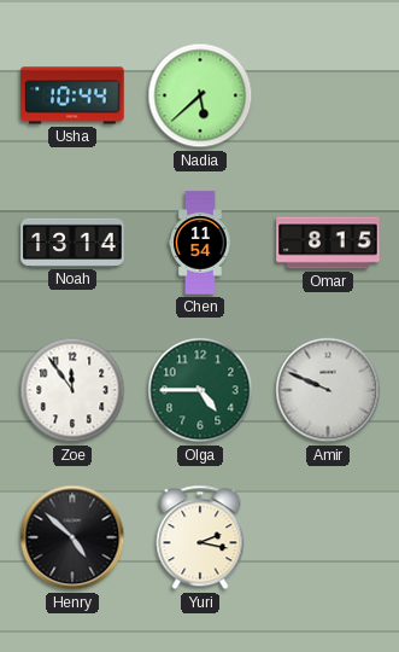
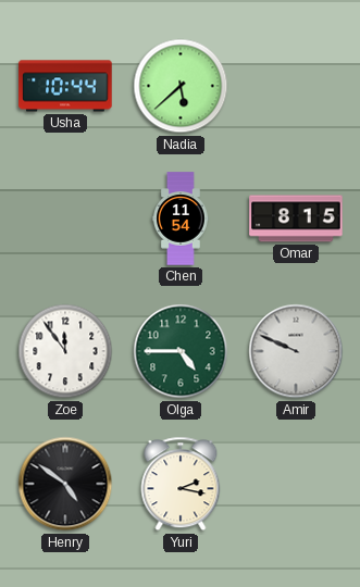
Noah: 13:14 -> none
Henry: 4:52 -> 4:51
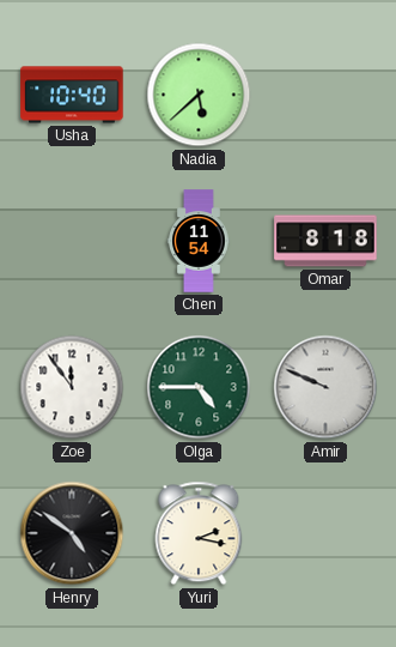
Usha: 10:44 -> 10:40
Omar: 8:15 -> 8:18
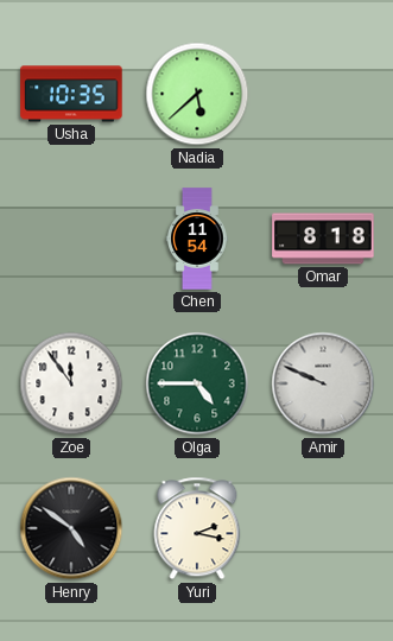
Usha: 10:40 -> 10:35
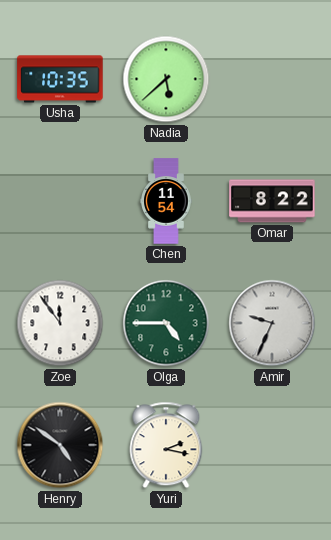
Omar: 8:18 -> 8:22
Amir: 9:49 -> 9:34
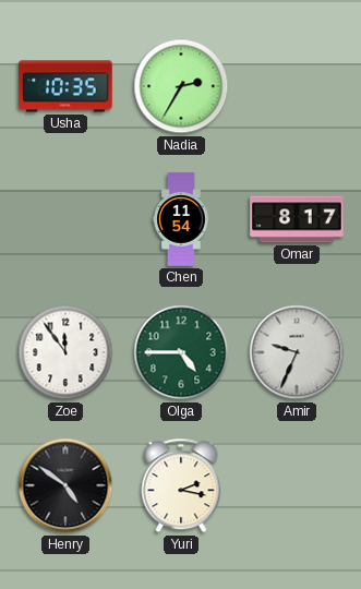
Nadia: 5:38 -> 2:35
Omar: 8:22 -> 8:17
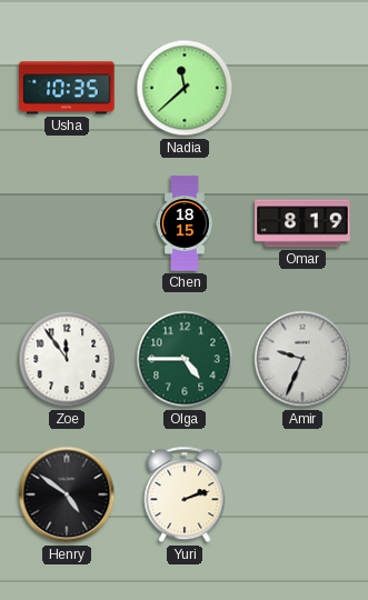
Nadia: 2:35 -> 11:38
Chen: 11:54 -> 18:15
Omar: 8:17 -> 8:19
Yuri: 2:17 -> 2:12
